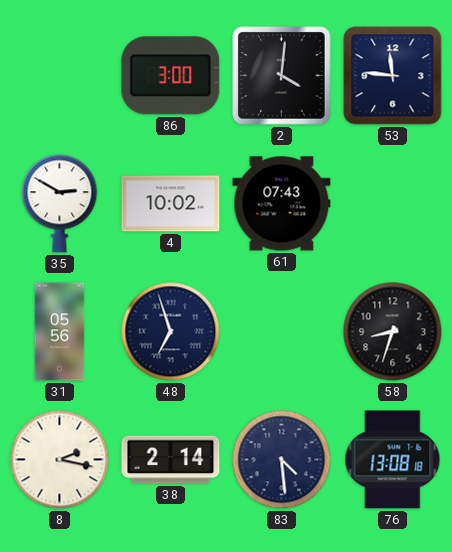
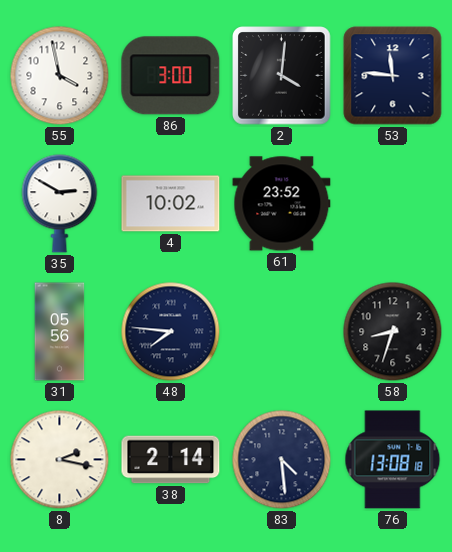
55: none -> 3:58
61: 07:43 -> 23:52
48: 6:57 -> 7:46
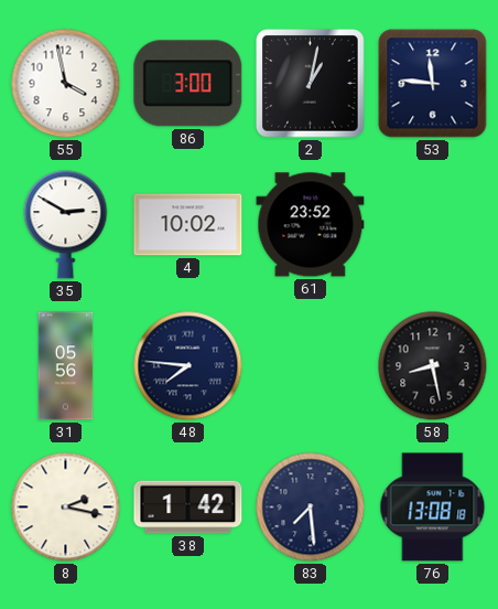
2: 4:01 -> 1:02
58: 8:33 -> 8:28
38: 2:14 -> 1:42
83: 4:29 -> 7:29
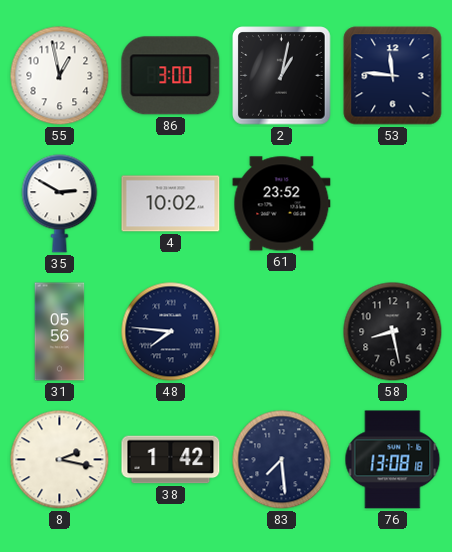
55: 3:58 -> 12:58
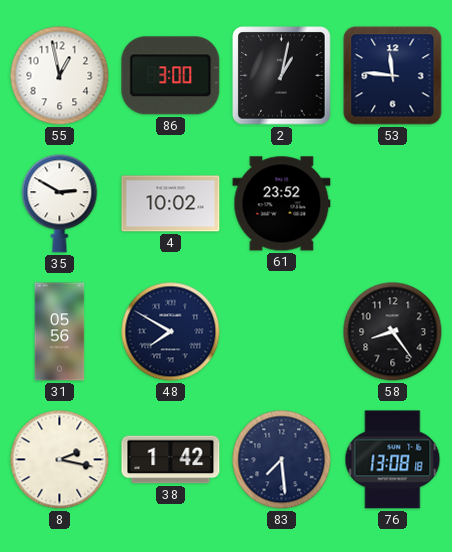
48: 7:46 -> 7:50
58: 8:28 -> 8:24
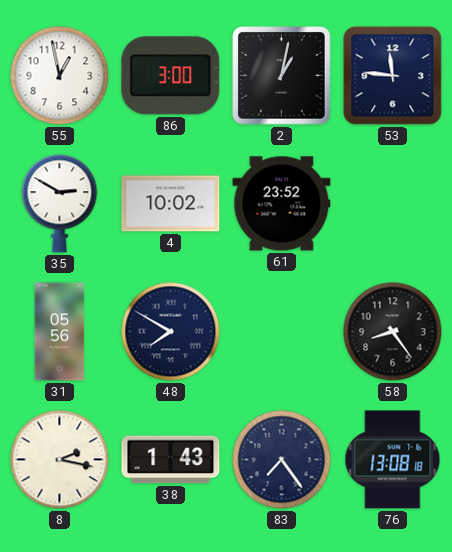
38: 1:42 -> 1:43
83: 7:29 -> 7:24
